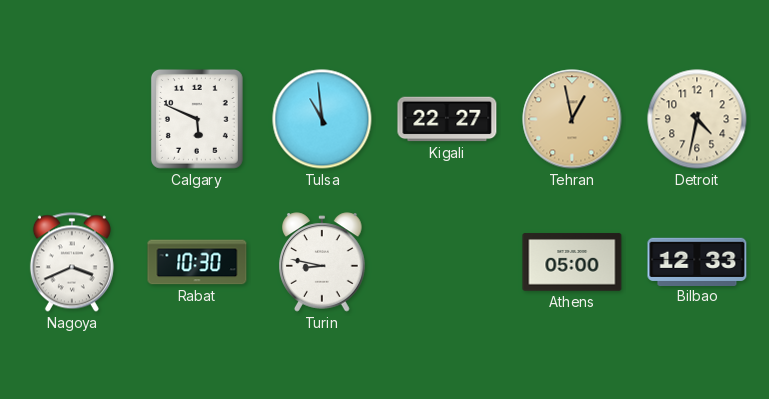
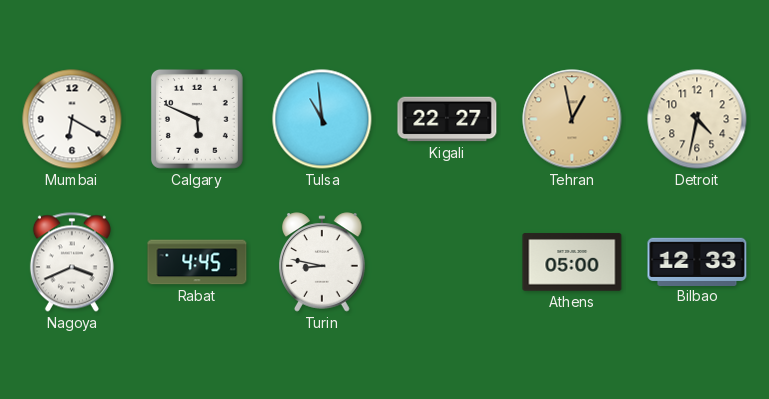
Mumbai: none -> 6:20
Rabat: 10:30 -> 4:45
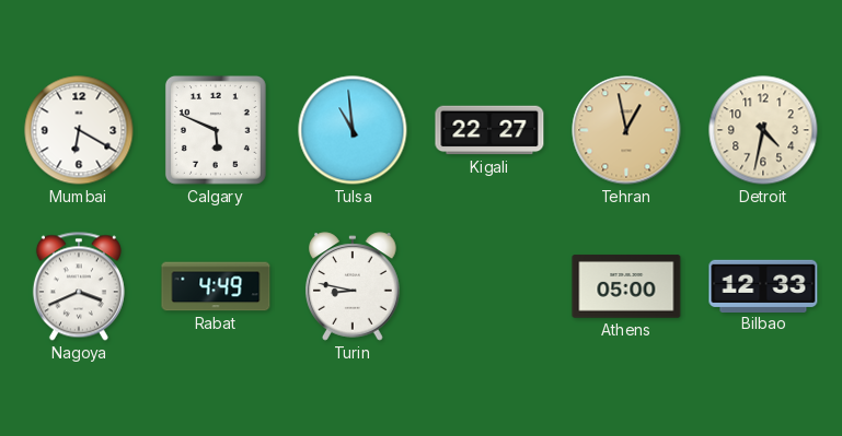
Rabat: 4:45 -> 4:49
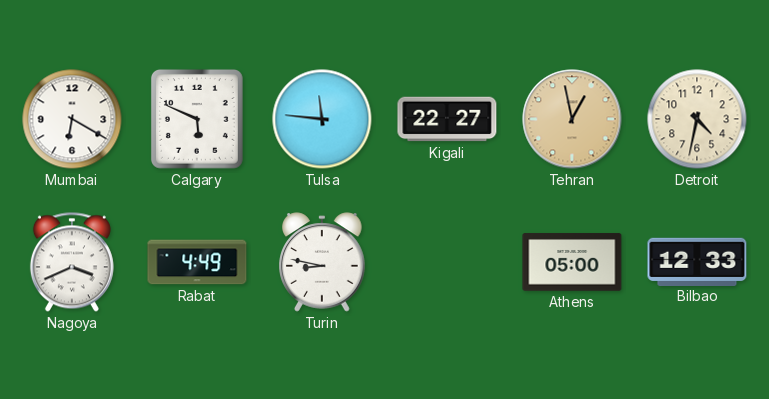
Tulsa: 10:59 -> 11:46
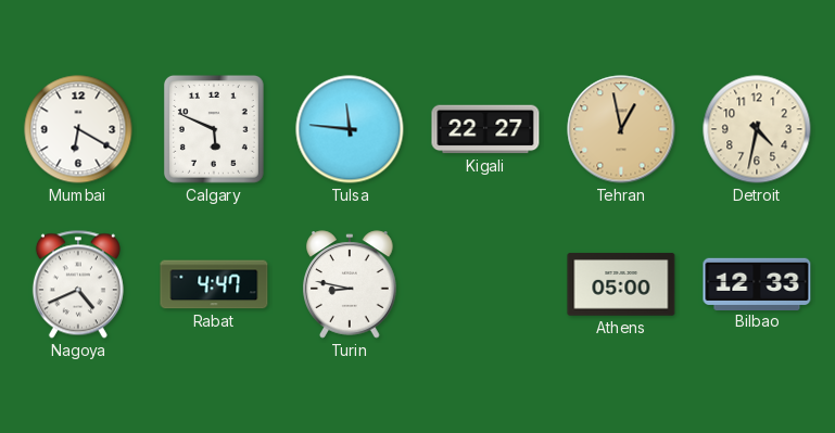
Nagoya: 3:41 -> 4:41
Rabat: 4:49 -> 4:47
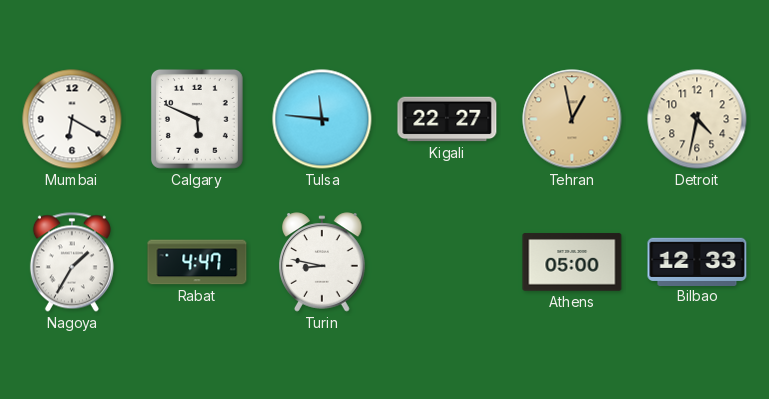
Nagoya: 4:41 -> 1:35
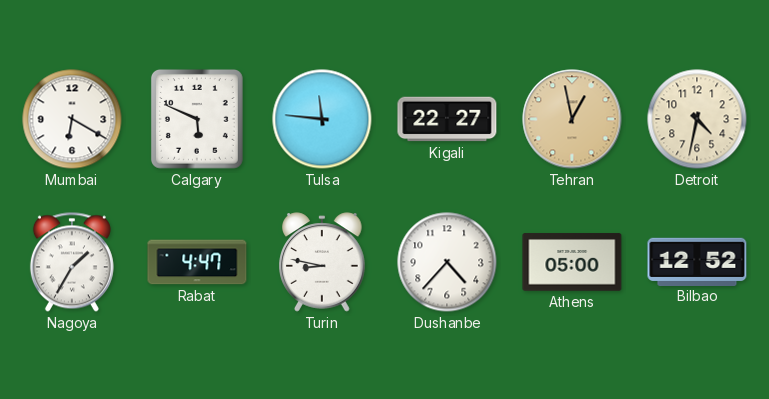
Dushanbe: none -> 4:37
Bilbao: 12:33 -> 12:52
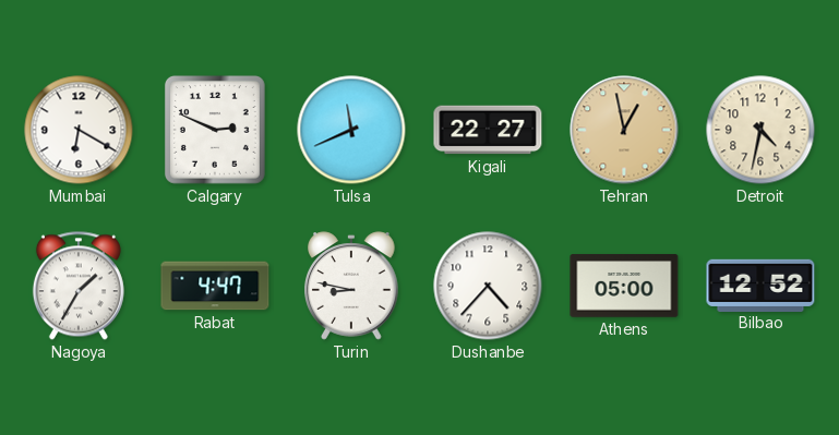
Calgary: 5:49 -> 2:49
Tulsa: 11:46 -> 11:41
